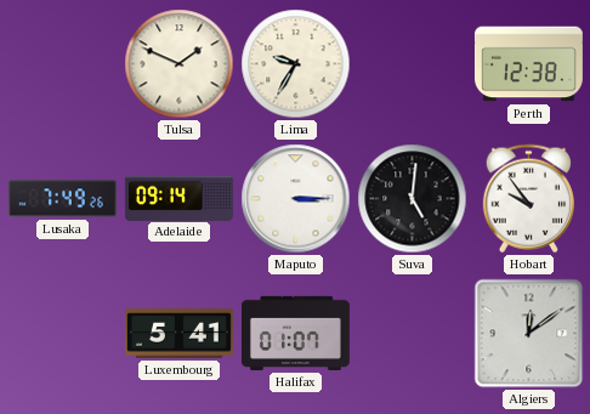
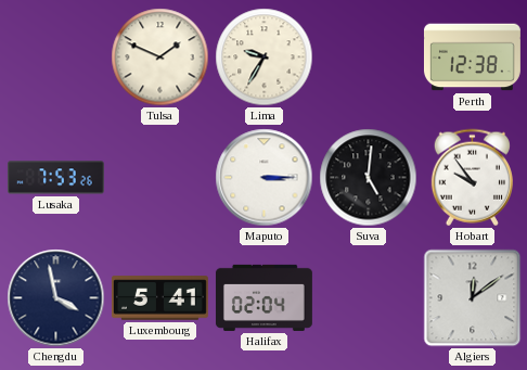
Lusaka: 7:49 -> 7:53
Adelaide: 09:14 -> none
Chengdu: none -> 3:58
Halifax: 01:07 -> 02:04
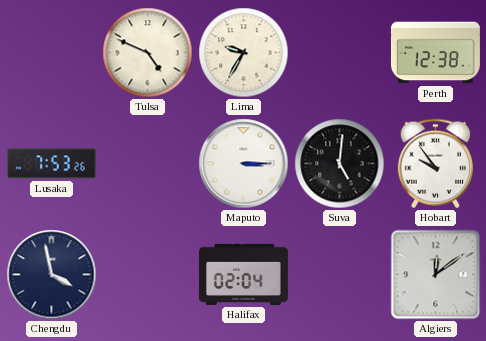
Tulsa: 1:49 -> 4:49
Luxembourg: 5:41 -> none
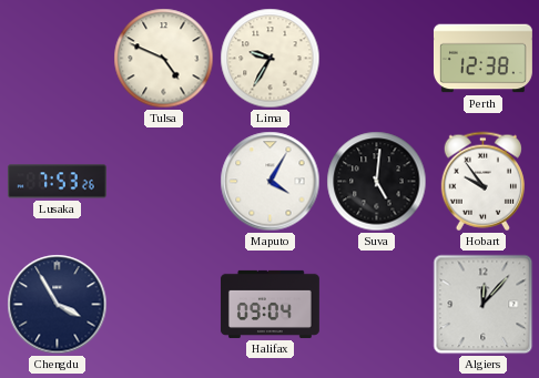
Maputo: 3:15 -> 4:05
Chengdu: 3:58 -> 3:55
Halifax: 02:04 -> 09:04
Algiers: 12:09 -> 12:07
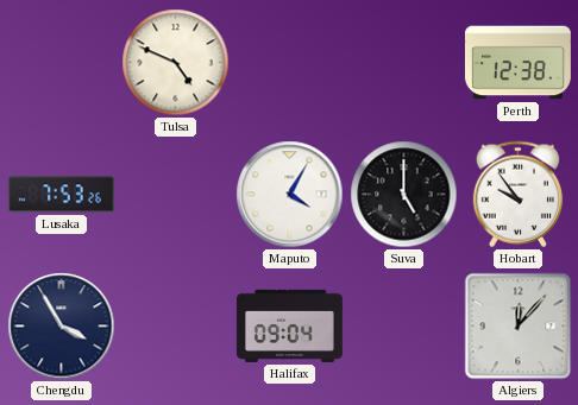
Lima: 9:35 -> none
Suva: 5:01 -> 5:00
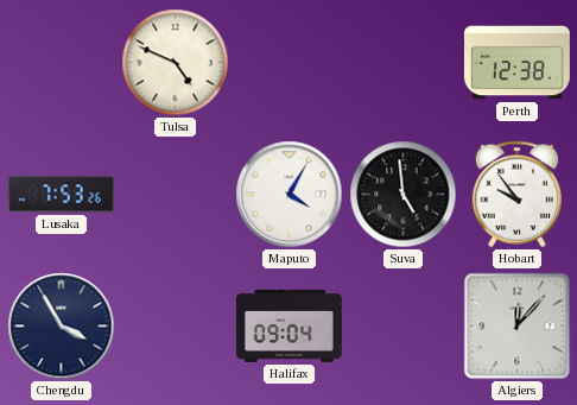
Suva: 5:00 -> 4:59
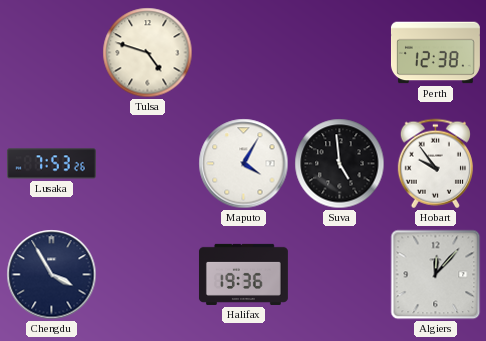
Tulsa: 4:49 -> 4:48
Halifax: 09:04 -> 19:36
